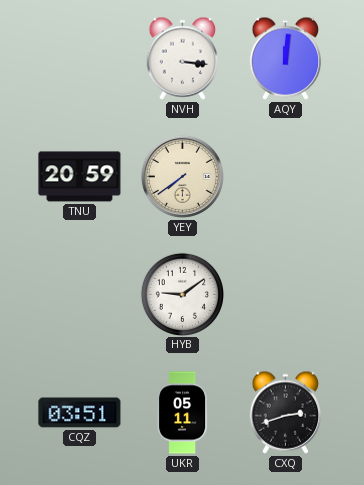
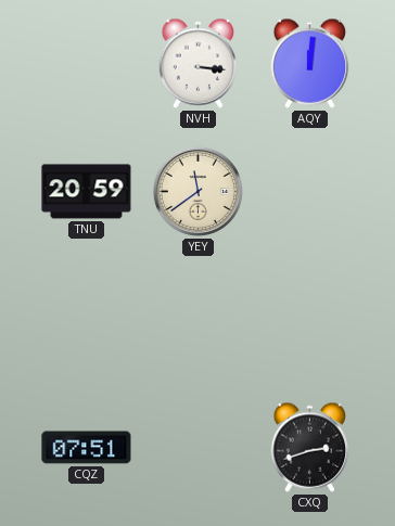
YEY: 7:39 -> 11:39
HYB: 9:09 -> none
CQZ: 03:51 -> 07:51
UKR: 05:11 -> none
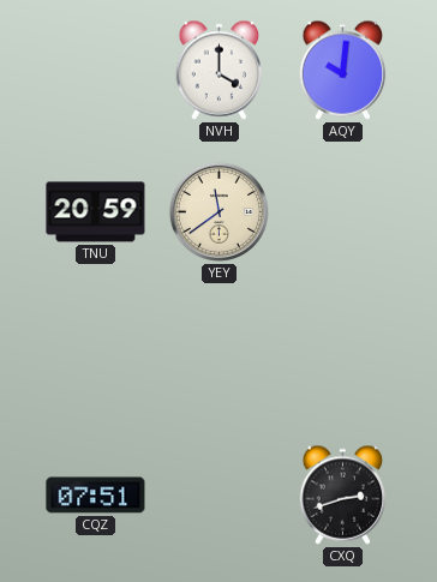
NVH: 3:16 -> 4:00
AQY: 12:01 -> 10:01
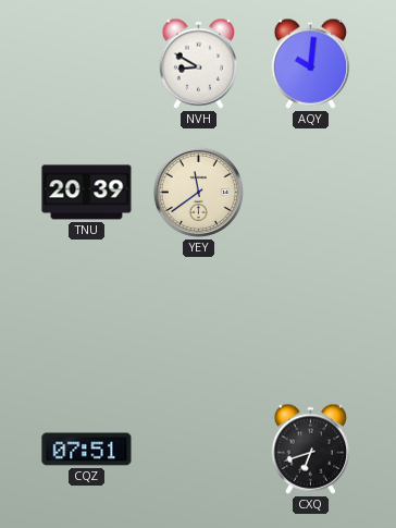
NVH: 4:00 -> 8:50
TNU: 20:59 -> 20:39
CXQ: 2:42 -> 6:42
